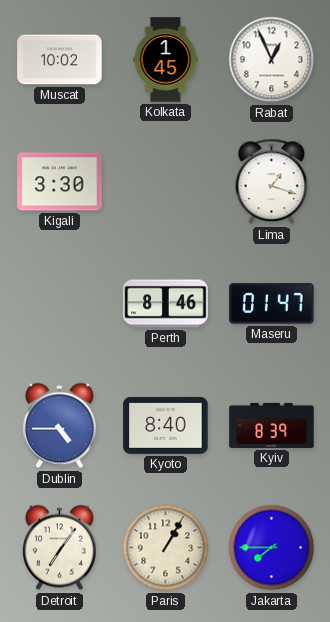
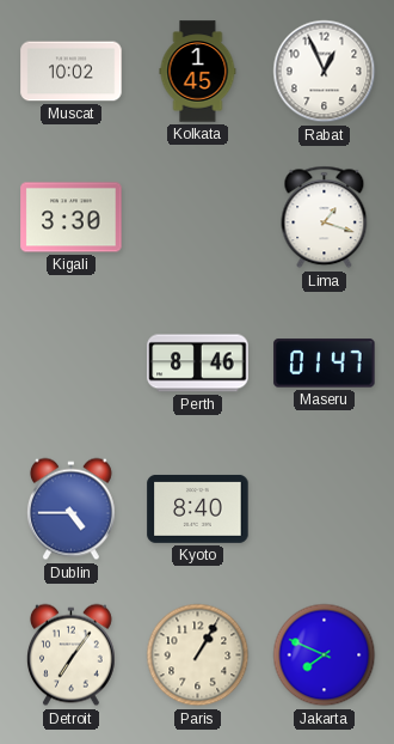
Kyiv: 8:39 -> none
Jakarta: 7:45 -> 7:49
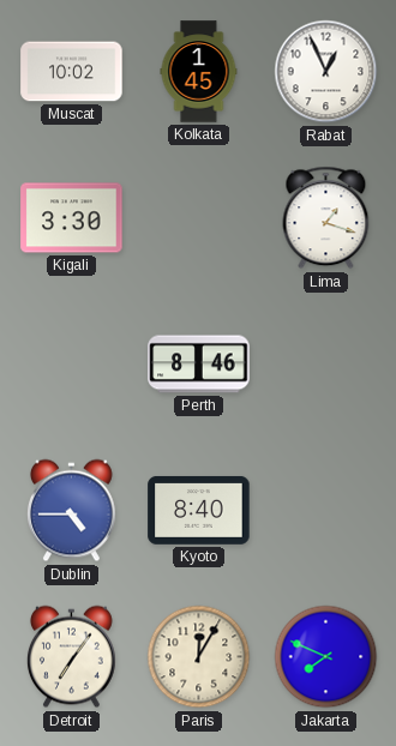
Maseru: 01:47 -> none
Paris: 1:05 -> 12:05
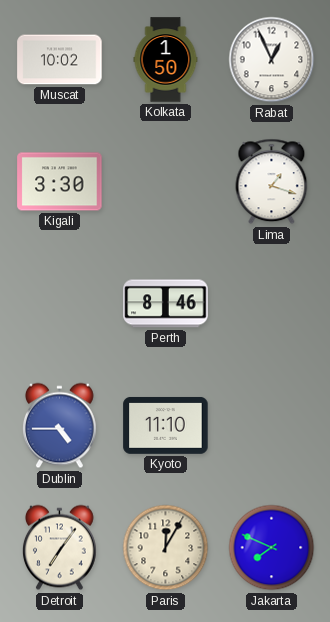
Kolkata: 1:45 -> 1:50
Kyoto: 8:40 -> 11:10
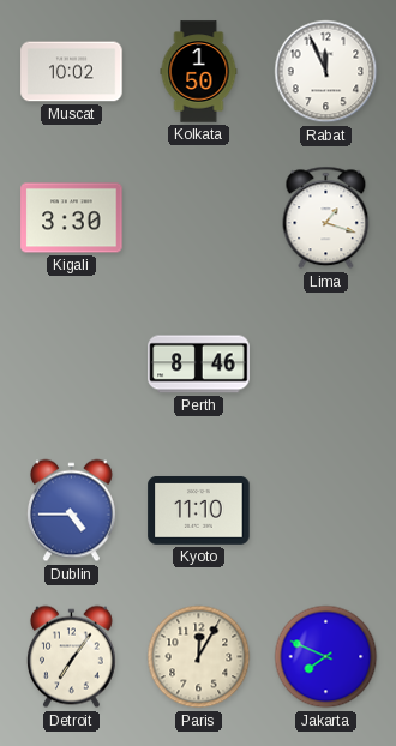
Rabat: 12:56 -> 11:56
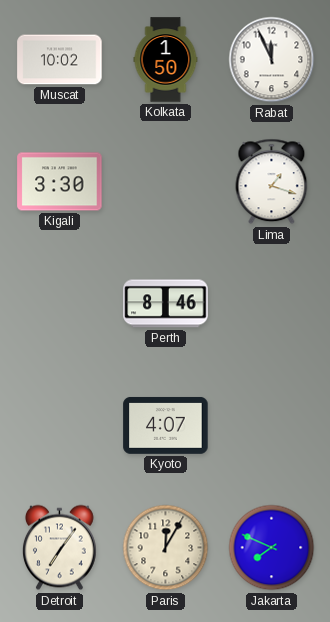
Dublin: 4:45 -> none
Kyoto: 11:10 -> 4:07
